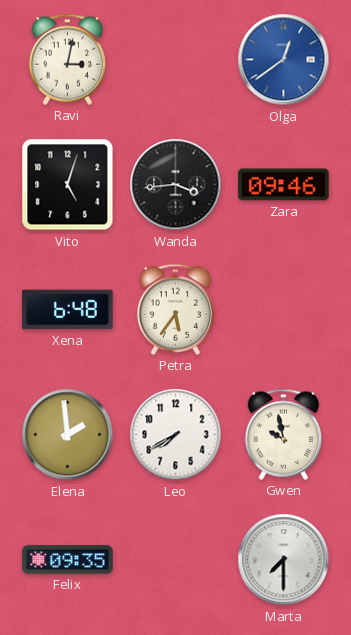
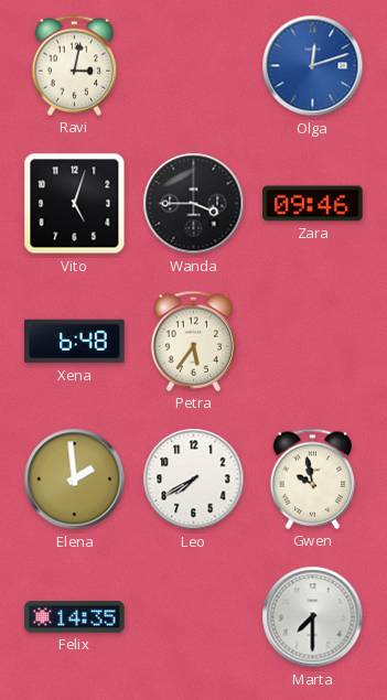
Olga: 12:39 -> 12:12
Wanda: 3:44 -> 3:45
Felix: 09:35 -> 14:35
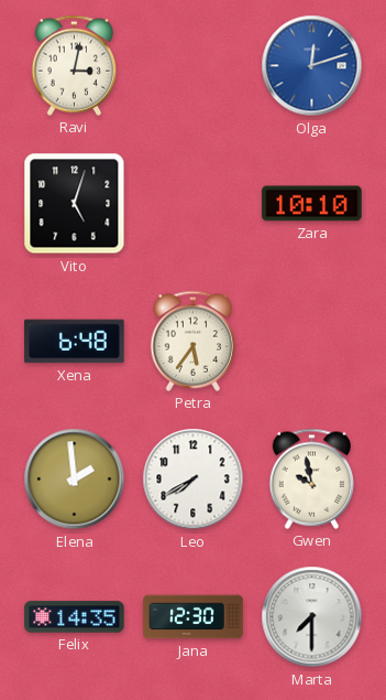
Wanda: 3:45 -> none
Zara: 09:46 -> 10:10
Jana: none -> 12:30
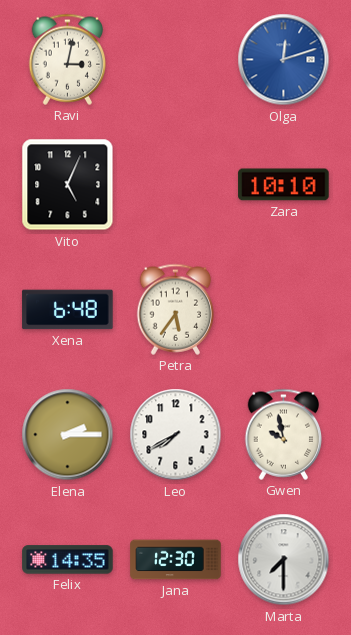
Vito: 5:03 -> 5:04
Elena: 1:59 -> 2:15
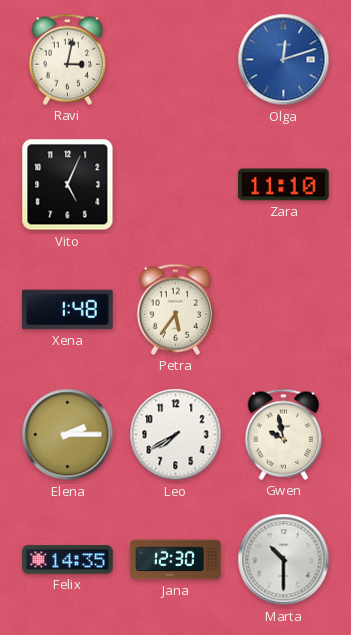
Zara: 10:10 -> 11:10
Xena: 6:48 -> 1:48
Marta: 7:30 -> 10:30
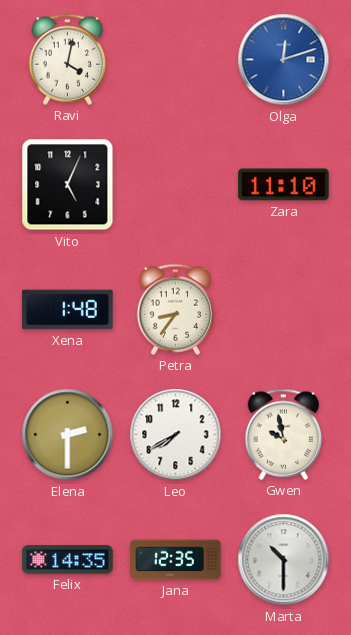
Ravi: 3:02 -> 4:02
Petra: 5:36 -> 8:36
Elena: 2:15 -> 2:30
Jana: 12:30 -> 12:35
